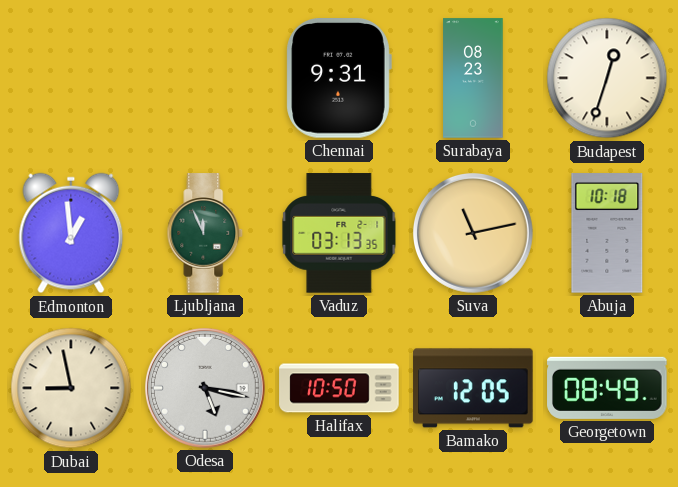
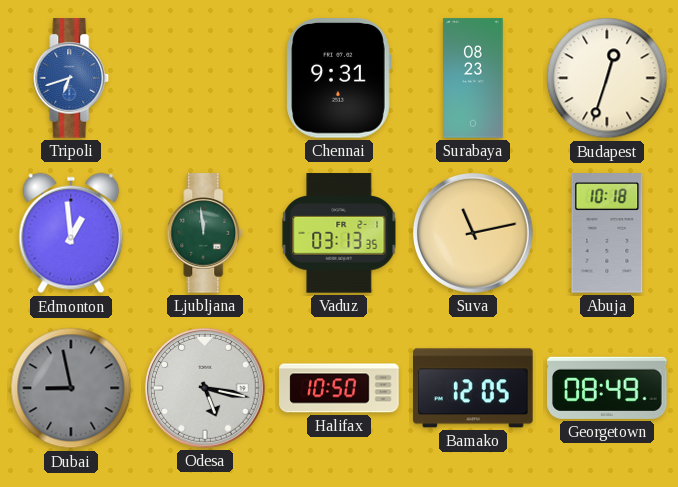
Tripoli: none -> 6:42
Ljubljana: 11:56 -> 11:59
Dubai dial: cream -> grey
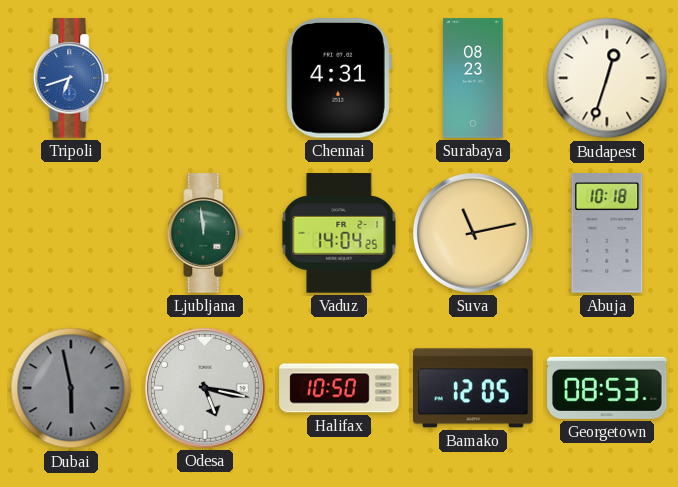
Chennai: 9:31 -> 4:31
Edmonton: 12:59 -> none
Vaduz: 03:13 -> 14:04
Dubai: 8:58 -> 5:58
Georgetown: 08:49 -> 08:53
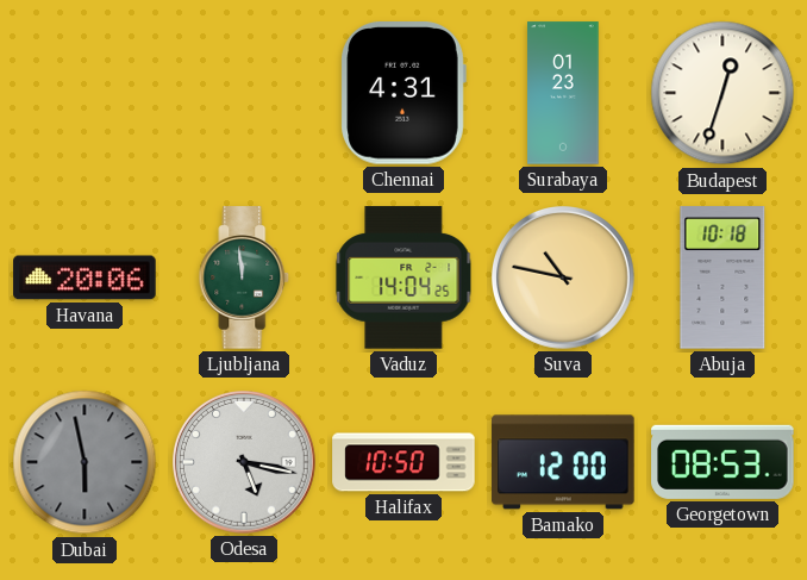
Tripoli: 6:42 -> none
Surabaya: 08:23 -> 01:23
Havana: none -> 20:06
Suva: 11:13 -> 10:47
Bamako: 12:05 -> 12:00
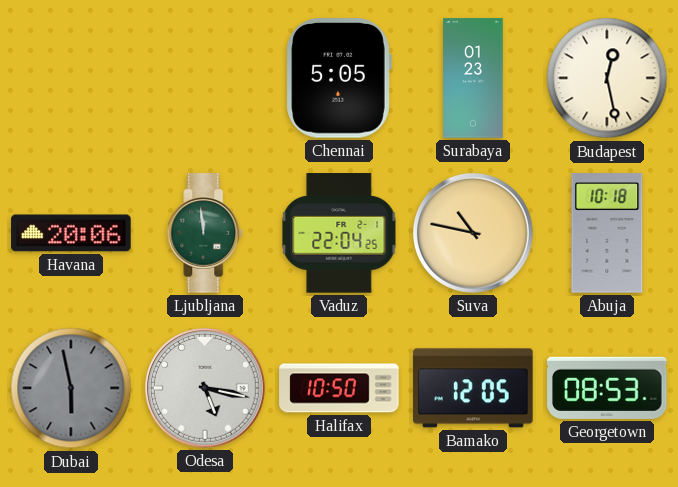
Chennai: 4:31 -> 5:05
Budapest: 12:33 -> 12:28
Vaduz: 14:04 -> 22:04
Bamako: 12:00 -> 12:05
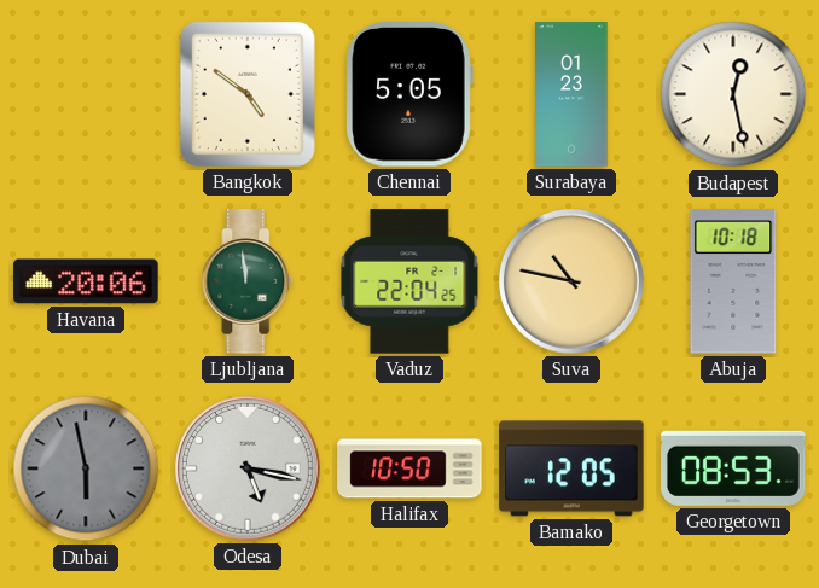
Bangkok: none -> 4:51
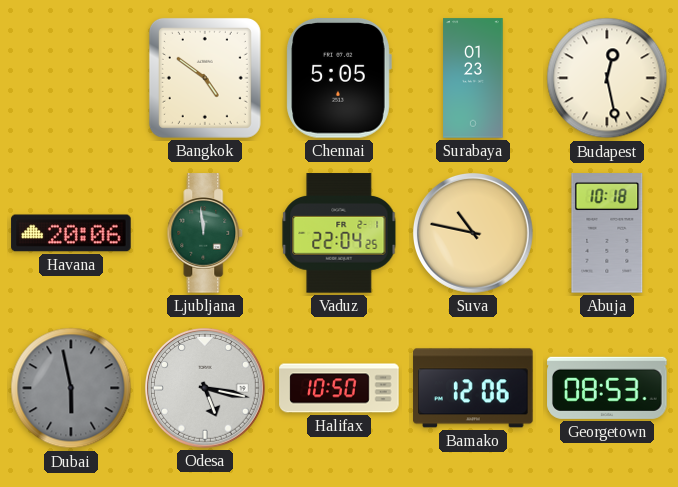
Bamako: 12:05 -> 12:06
